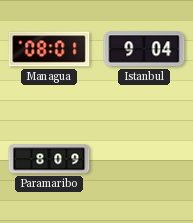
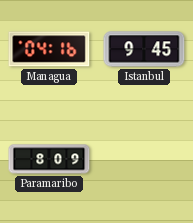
Managua: 08:01 -> 04:16
Istanbul: 9:04 -> 9:45
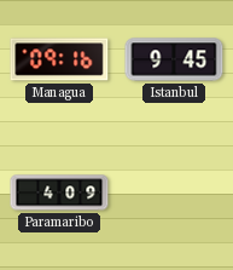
Managua: 04:16 -> 09:16
Paramaribo: 8:09 -> 4:09
